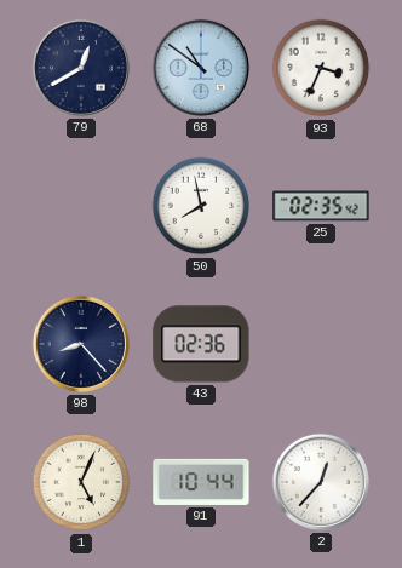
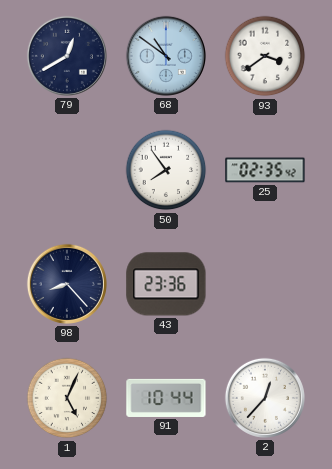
93: 3:34 -> 3:39
50: 7:58 -> 7:54
43: 02:36 -> 23:36
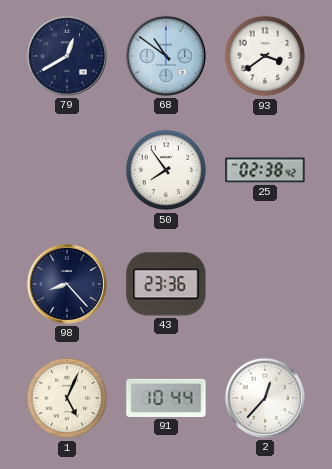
25: 02:35 -> 02:38
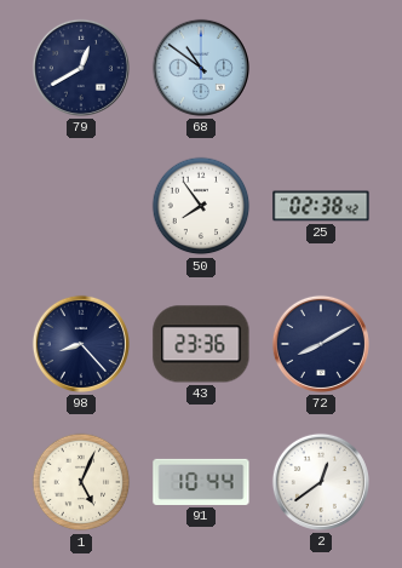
93: 3:39 -> none
72: none -> 8:10
2: 12:37 -> 12:39
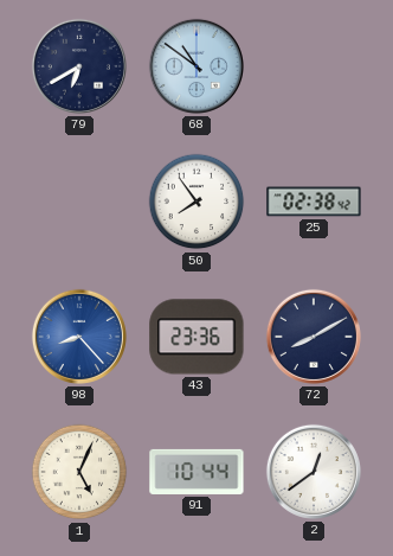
79: 12:40 -> 6:40
98 dial: navy -> blue
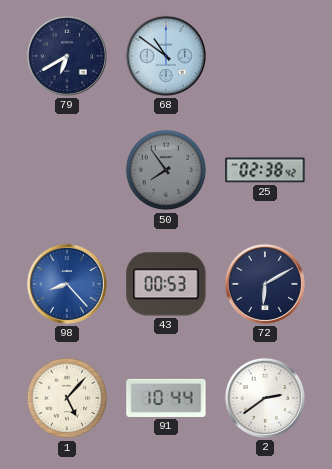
50 dial: white -> grey
43: 23:36 -> 00:53
72: 8:10 -> 6:10
1: 5:04 -> 5:07
2: 12:39 -> 2:39
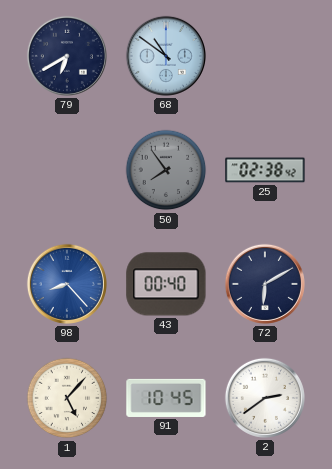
43: 00:53 -> 00:40
91: 10:44 -> 10:45
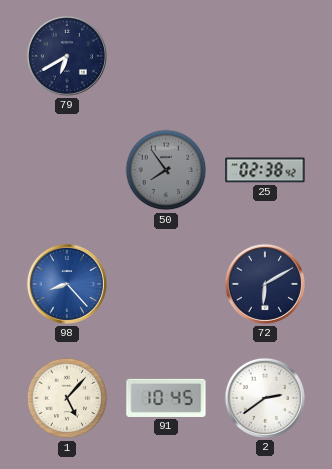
68: 10:51 -> none
43: 00:40 -> none
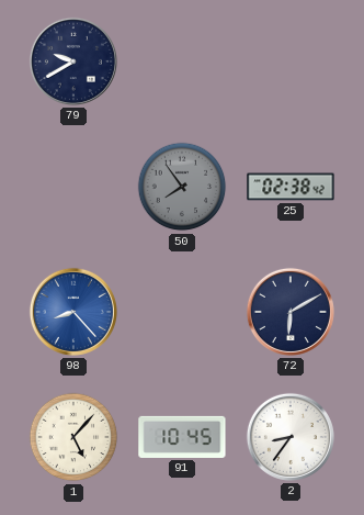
79: 6:40 -> 9:40
2: 2:39 -> 8:36
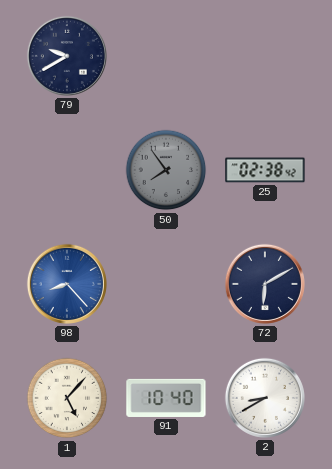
91: 10:45 -> 10:40
2: 8:36 -> 8:40
